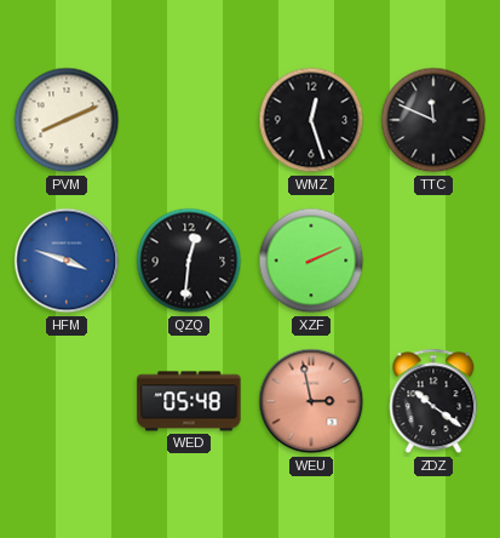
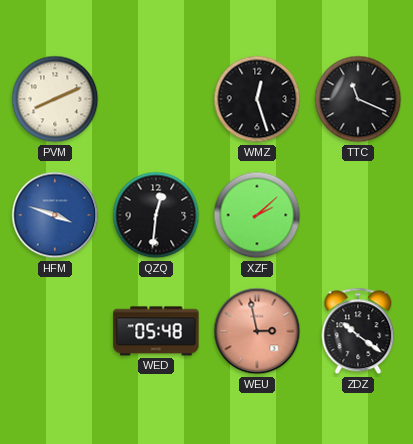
TTC: 11:49 -> 11:19
XZF: 2:11 -> 2:08
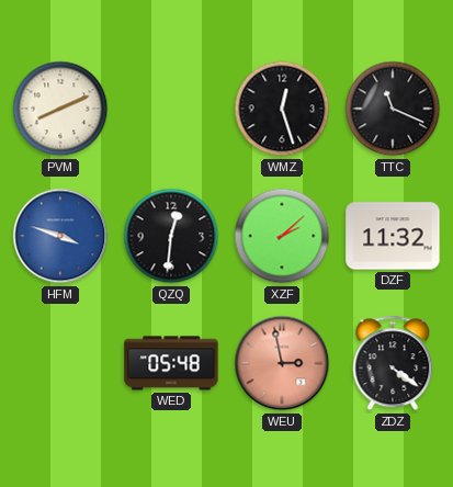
DZF: none -> 11:32
ZDZ: 10:21 -> 4:21
